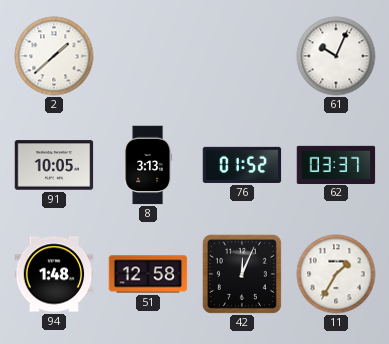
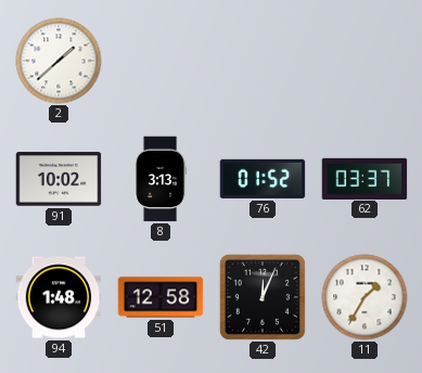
61: 10:04 -> none
91: 10:05 -> 10:02
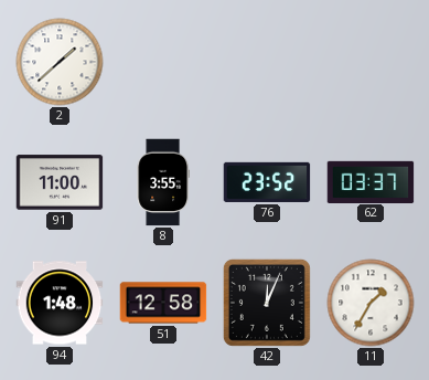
91: 10:02 -> 11:00
8: 3:13 -> 3:55
76: 01:52 -> 23:52
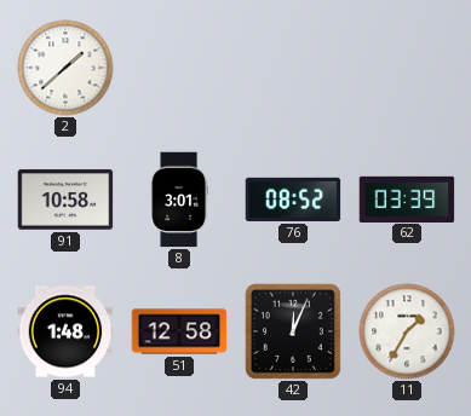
91: 11:00 -> 10:58
8: 3:55 -> 3:01
76: 23:52 -> 08:52
62: 03:37 -> 03:39
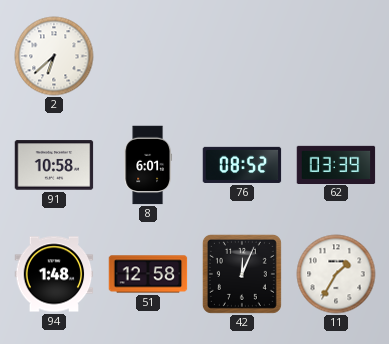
2: 1:38 -> 6:38
8: 3:01 -> 6:01
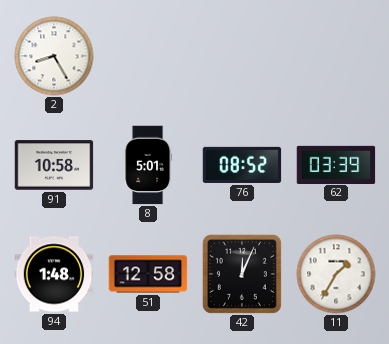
2: 6:38 -> 8:25
8: 6:01 -> 5:01
